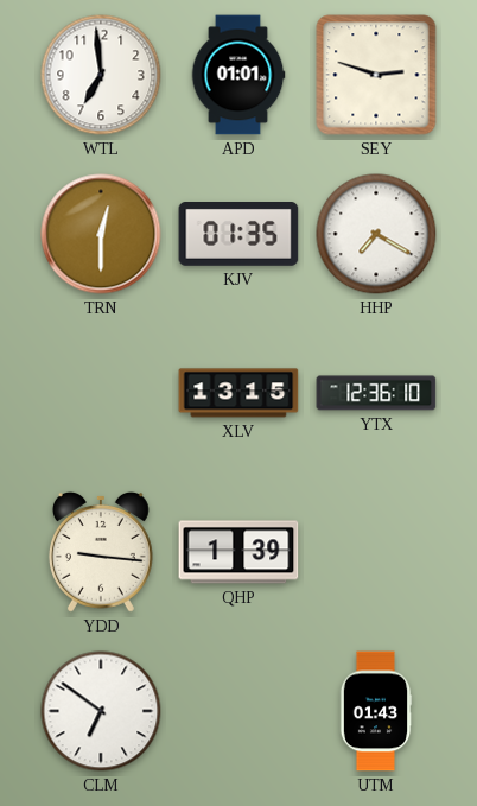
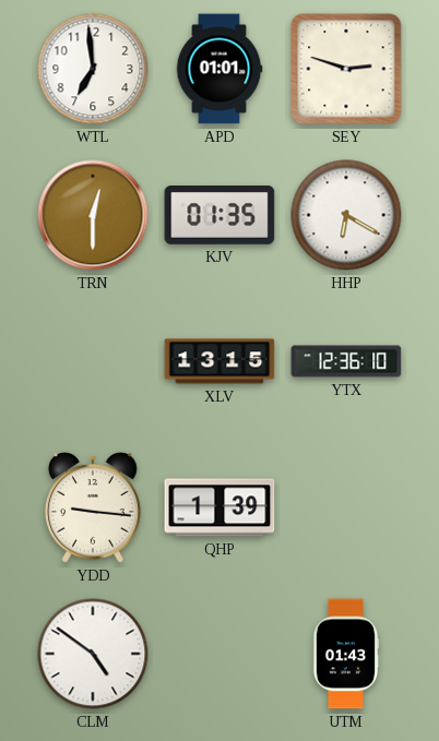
HHP: 7:20 -> 6:20
CLM: 6:51 -> 4:51
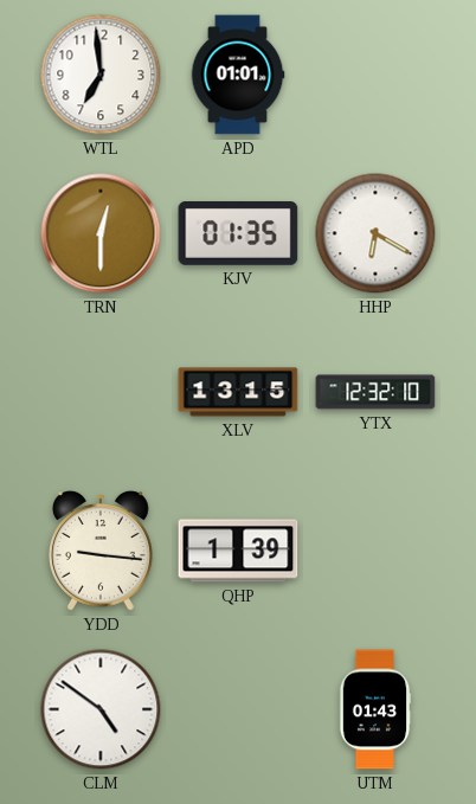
SEY: 2:48 -> none
YTX: 12:36 -> 12:32
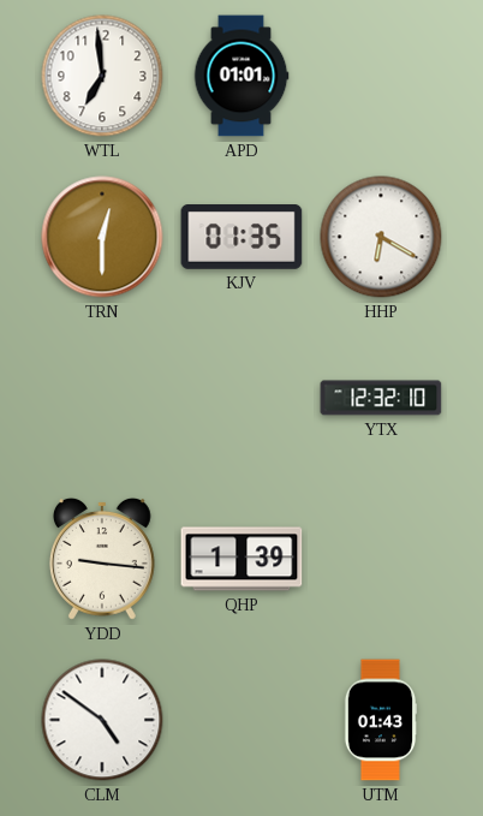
XLV: 13:15 -> none
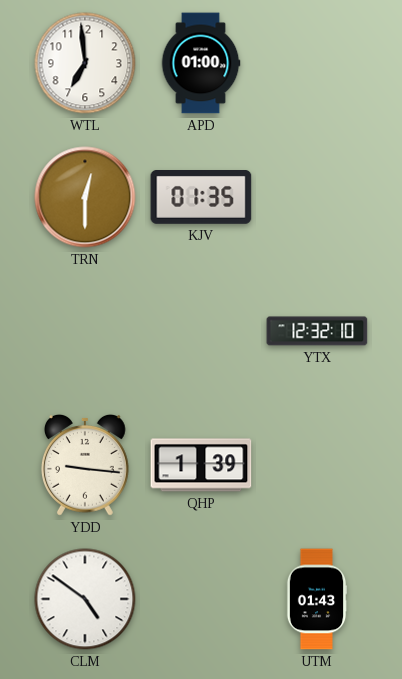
APD: 01:01 -> 01:00
HHP: 6:20 -> none
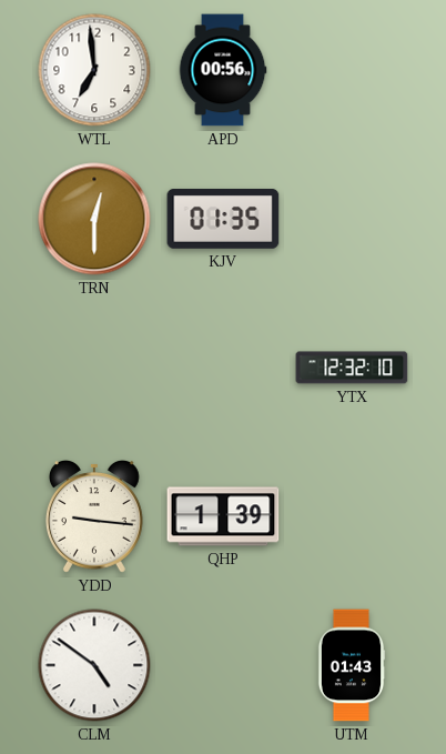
APD: 01:00 -> 00:56
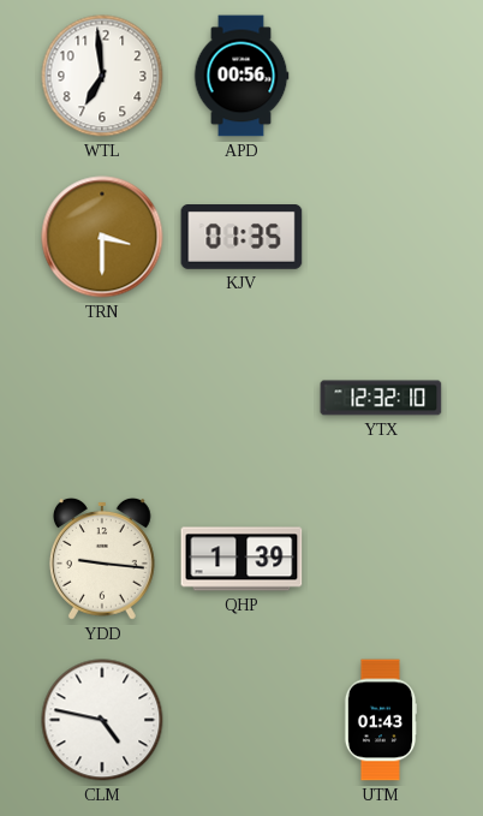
TRN: 12:30 -> 3:30
CLM: 4:51 -> 4:47
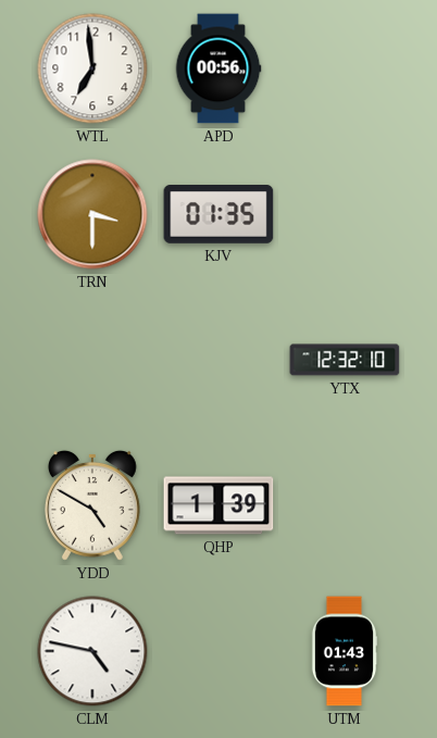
YDD: 9:16 -> 4:50
